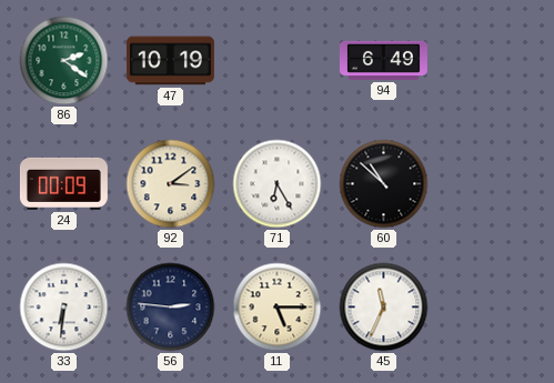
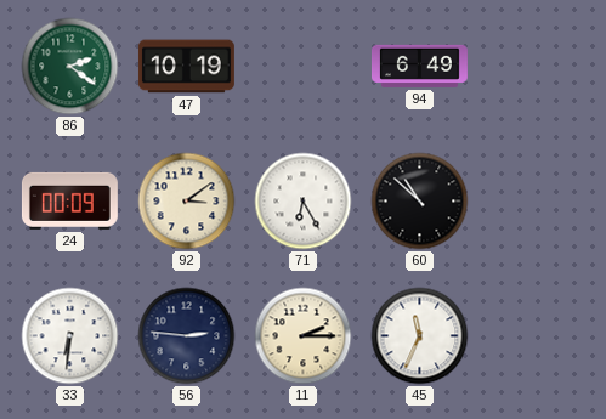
11: 5:15 -> 2:15
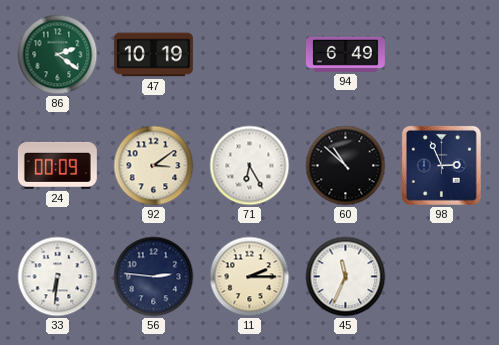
98: none -> 2:56
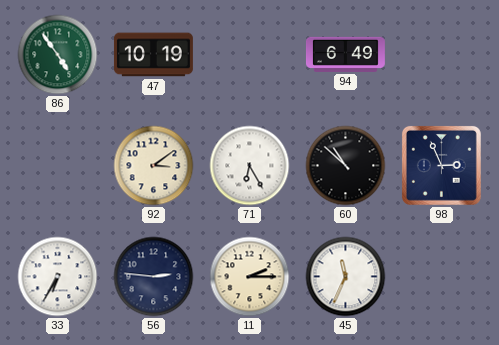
86: 2:21 -> 4:54
24: 00:09 -> none
33: 6:31 -> 6:35
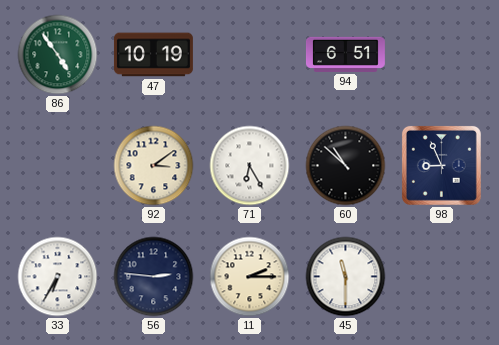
94: 6:49 -> 6:51
98: 2:56 -> 8:56
45: 11:34 -> 11:30
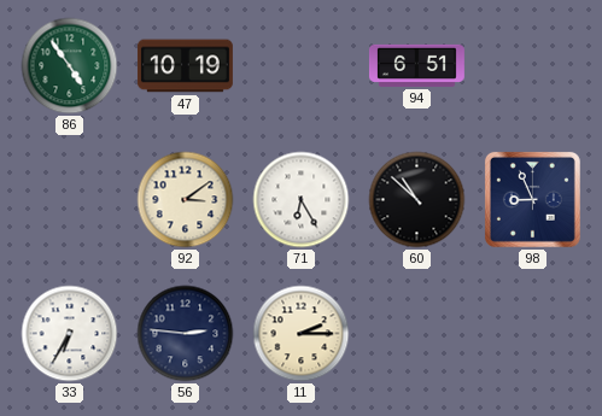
45: 11:30 -> none
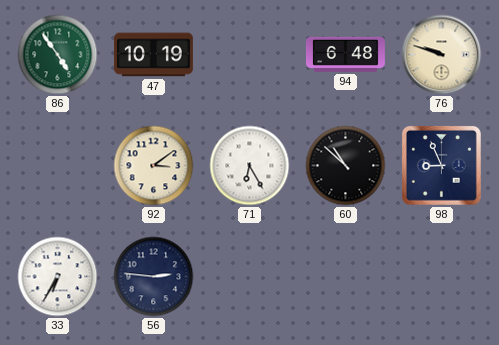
94: 6:51 -> 6:48
76: none -> 9:48
11: 2:15 -> none
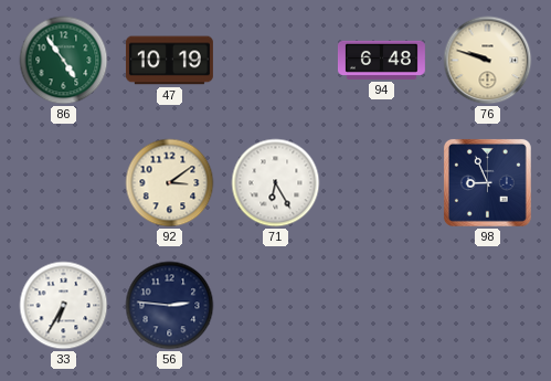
60: 10:52 -> none
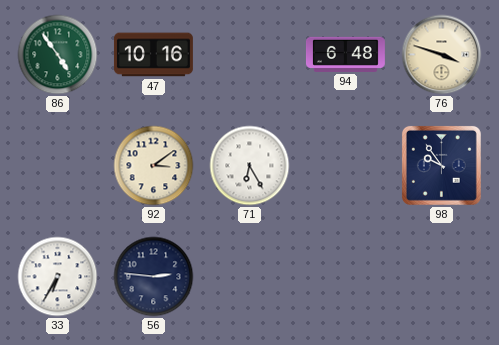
47: 10:19 -> 10:16
76: 9:48 -> 3:48
98: 8:56 -> 9:54
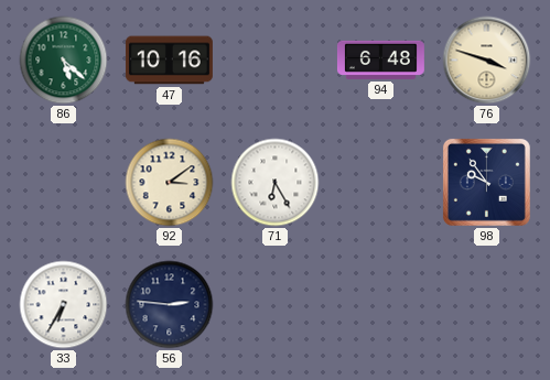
86: 4:54 -> 5:22
